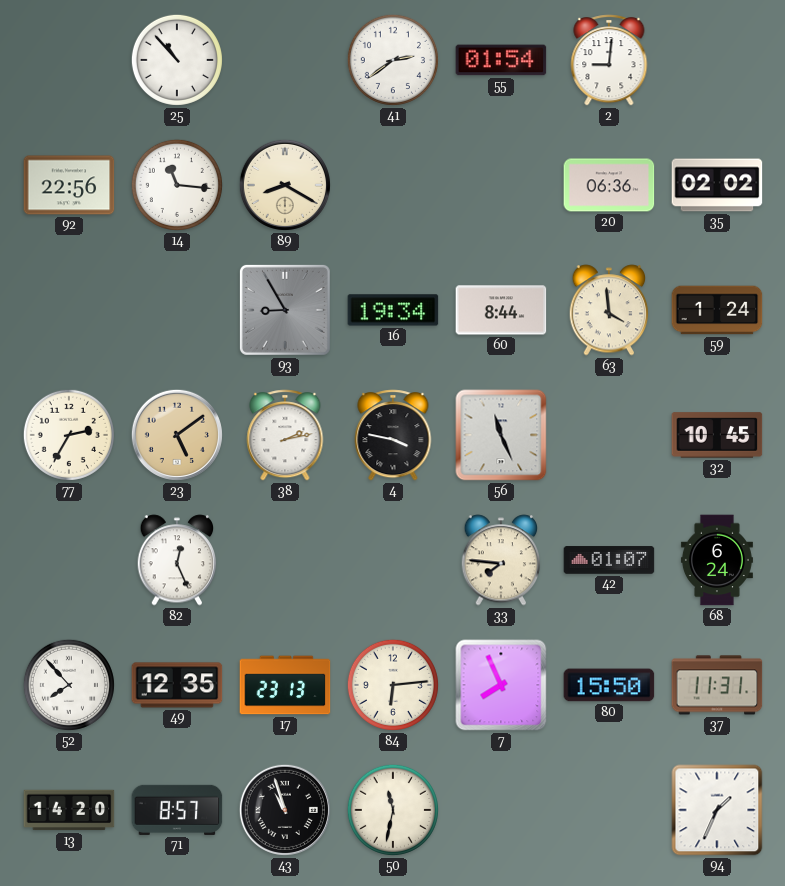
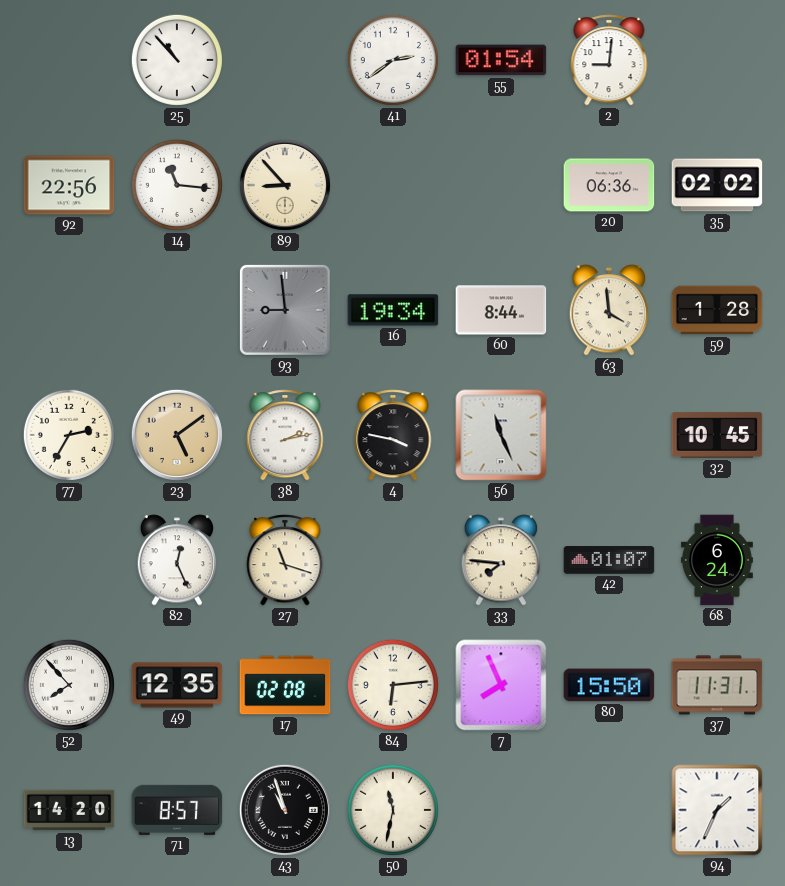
89: 8:20 -> 8:53
93: 8:55 -> 8:59
59: 1:24 -> 1:28
27: none -> 11:18
17: 23:13 -> 02:08
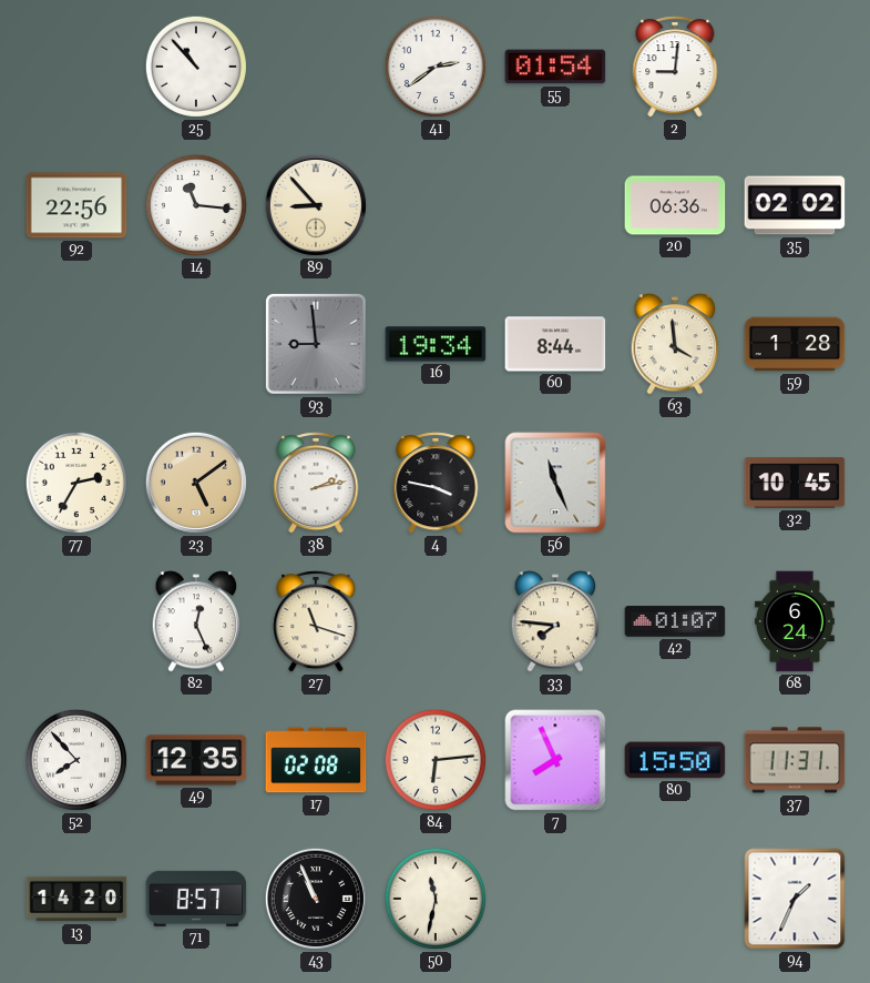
43: 10:57 -> 10:56
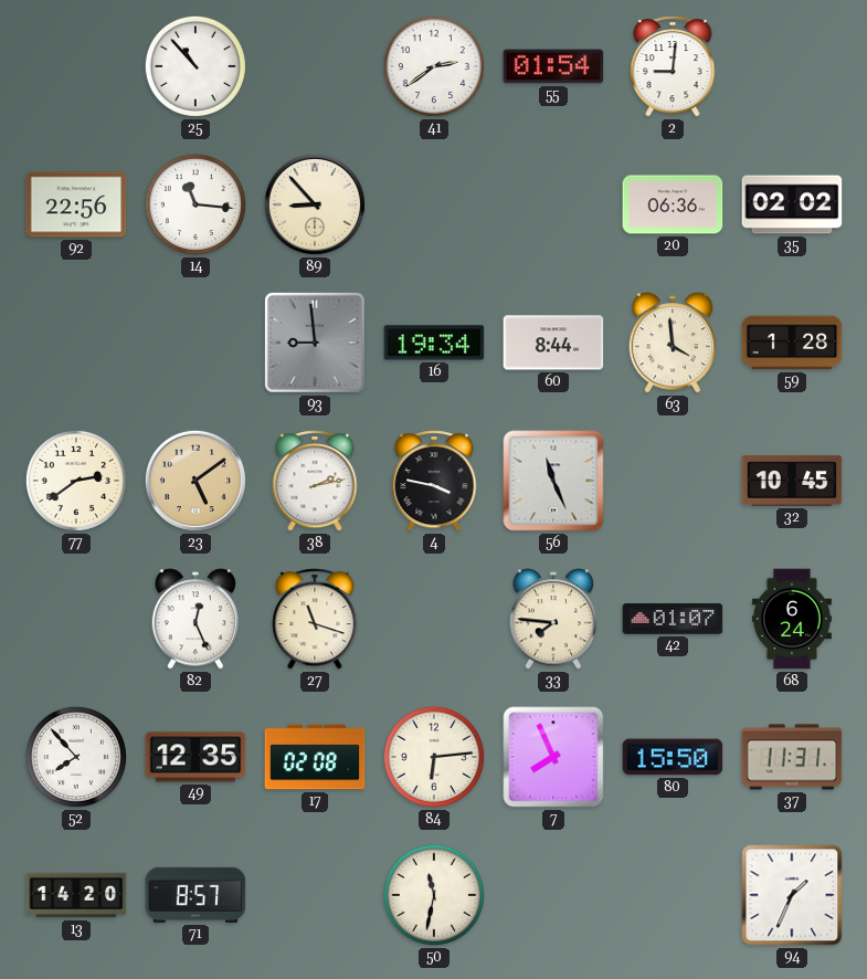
77: 2:35 -> 2:39
43: 10:56 -> none
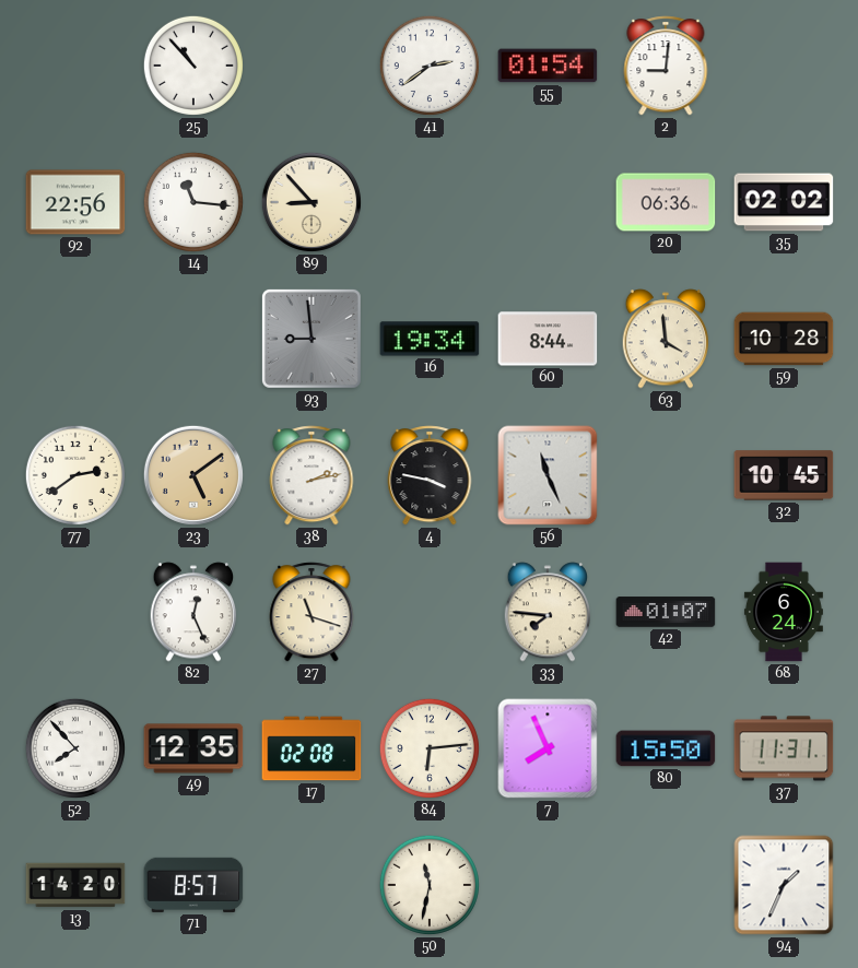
59: 1:28 -> 10:28
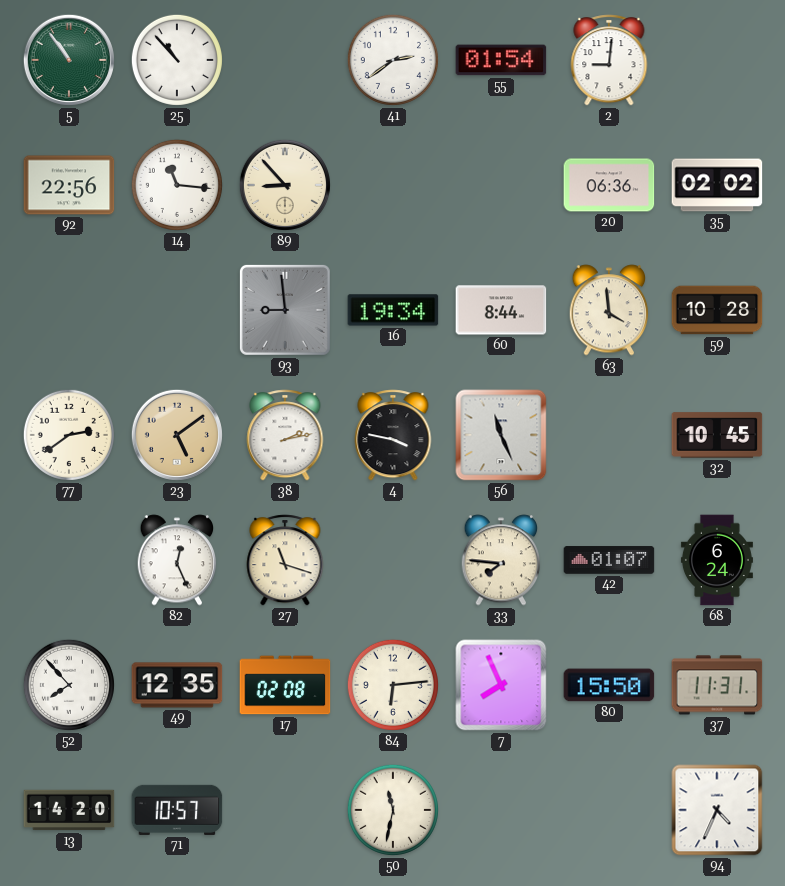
5: none -> 10:54
71: 8:57 -> 10:57
94: 1:34 -> 4:34
